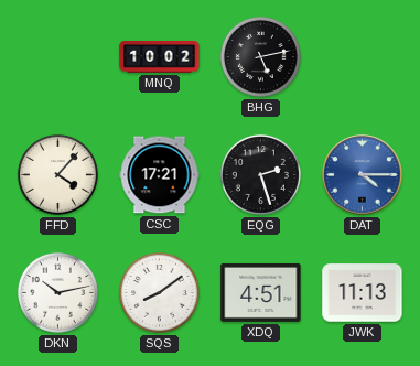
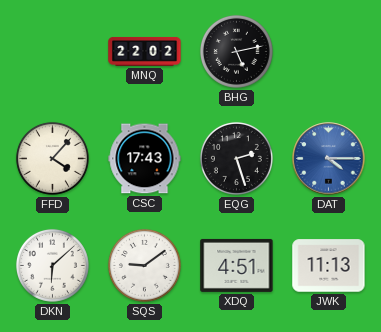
MNQ: 10:02 -> 22:02
CSC: 17:21 -> 17:43
DKN: 10:13 -> 6:08
SQS: 8:09 -> 9:09
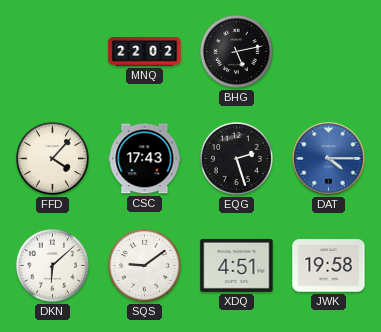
JWK: 11:13 -> 19:58
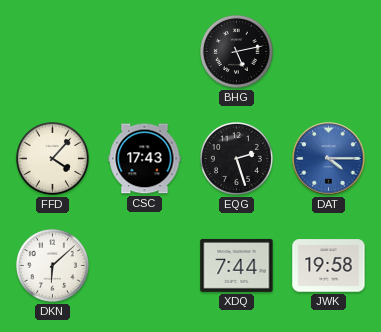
MNQ: 22:02 -> none
SQS: 9:09 -> none
XDQ: 4:51 -> 7:44
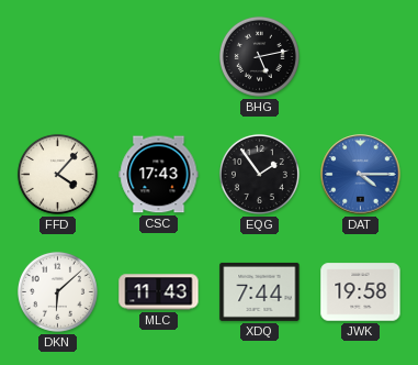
EQG: 2:27 -> 1:54
MLC: none -> 11:43
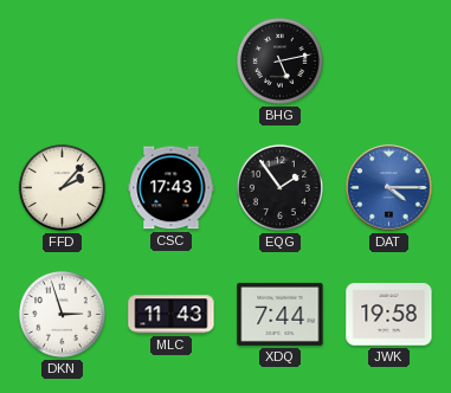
FFD: 4:07 -> 2:07
DKN: 6:08 -> 2:57
